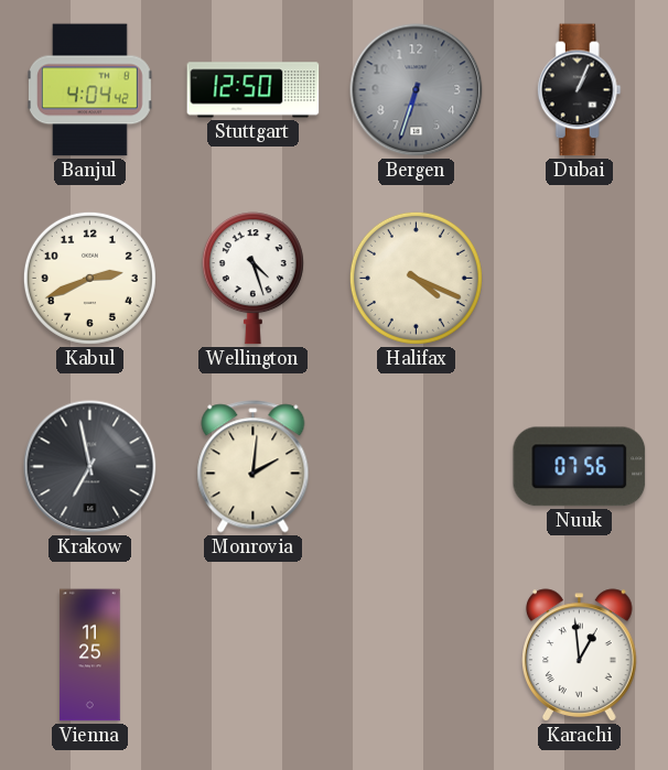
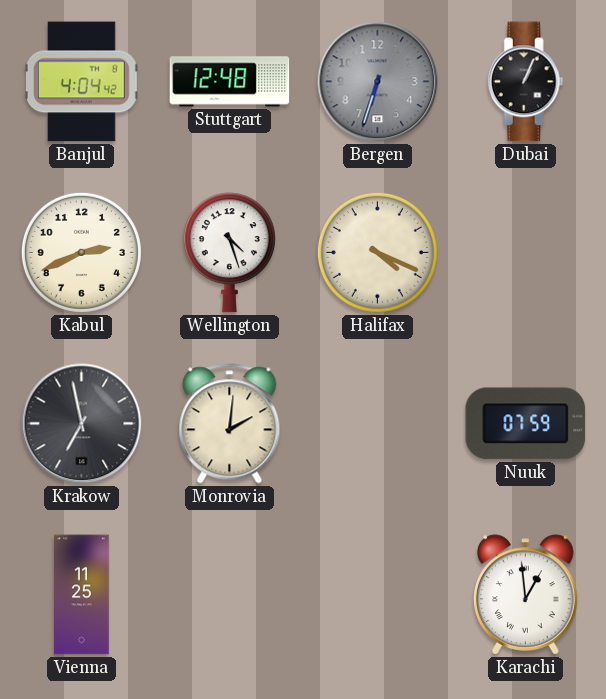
Stuttgart: 12:50 -> 12:48
Nuuk: 07:56 -> 07:59
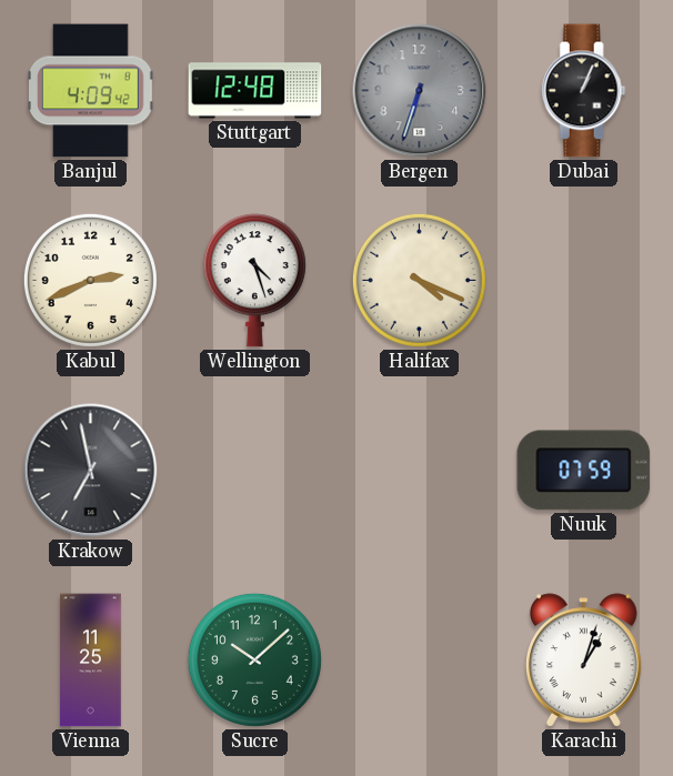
Banjul: 4:04 -> 4:09
Monrovia: 2:01 -> none
Sucre: none -> 10:08
Karachi: 12:59 -> 1:03
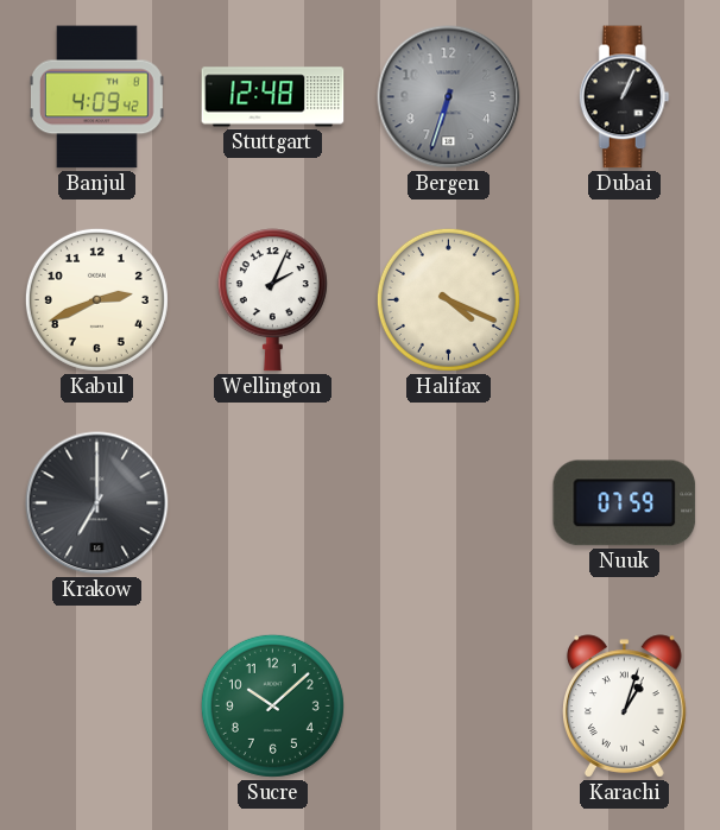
Wellington: 4:27 -> 2:04
Krakow: 6:58 -> 7:00
Vienna: 11:25 -> none
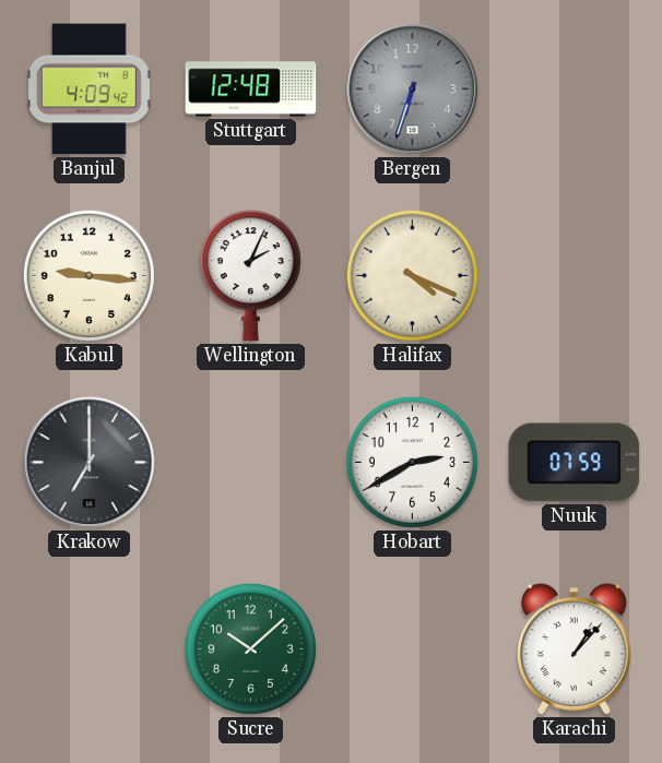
Dubai: 1:04 -> none
Kabul: 2:41 -> 9:16
Hobart: none -> 2:40
Karachi: 1:03 -> 1:07
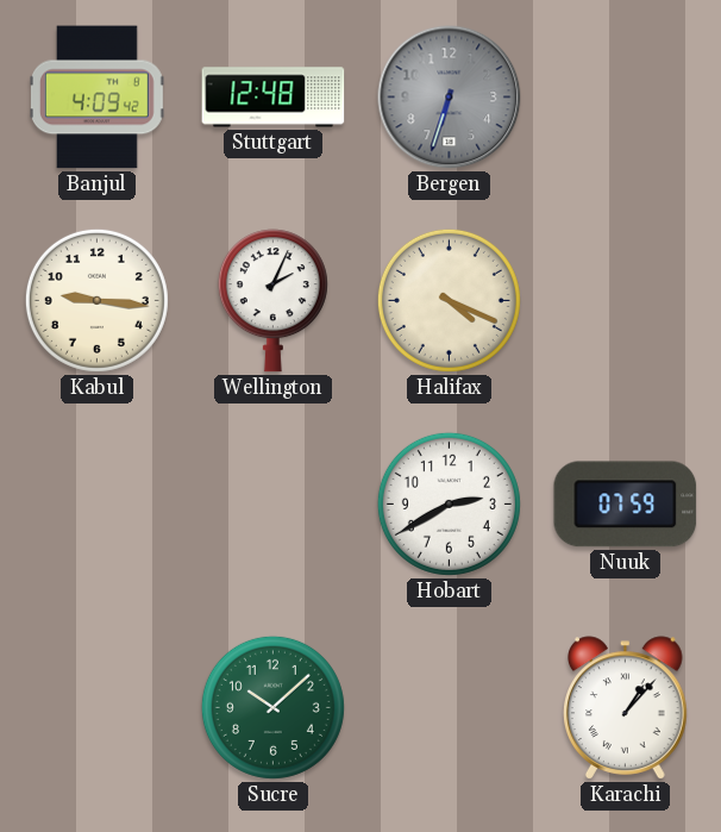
Krakow: 7:00 -> none
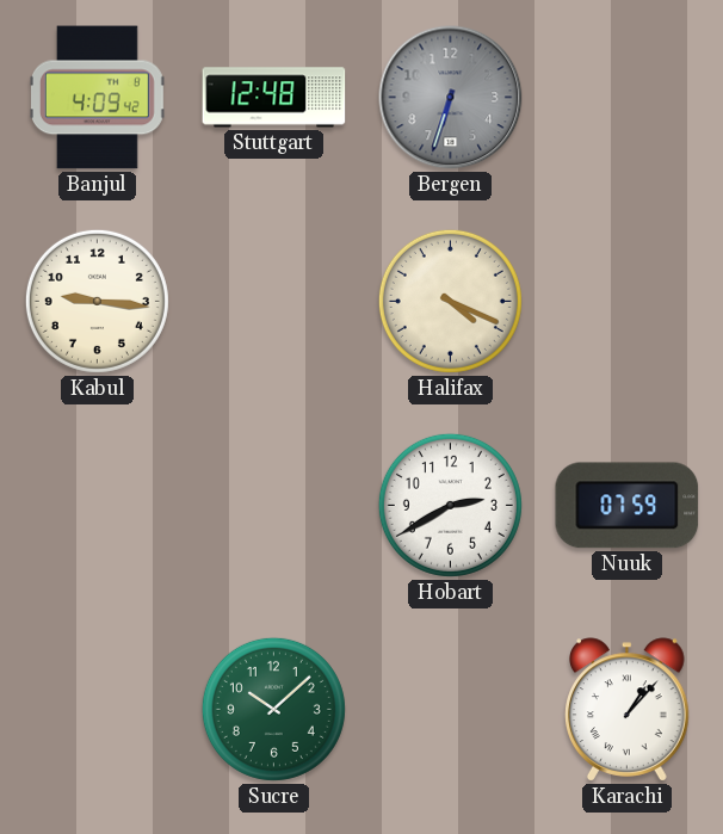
Wellington: 2:04 -> none
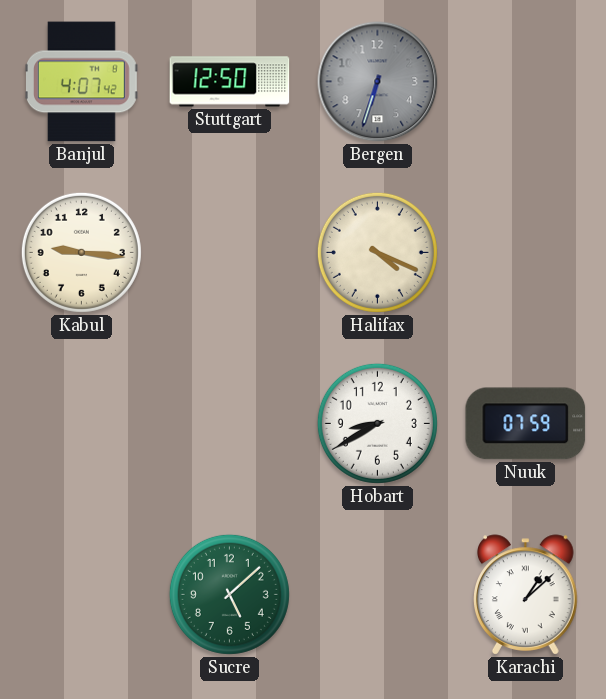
Banjul: 4:09 -> 4:07
Stuttgart: 12:48 -> 12:50
Hobart: 2:40 -> 8:40
Sucre: 10:08 -> 5:08
Karachi: 1:07 -> 1:08
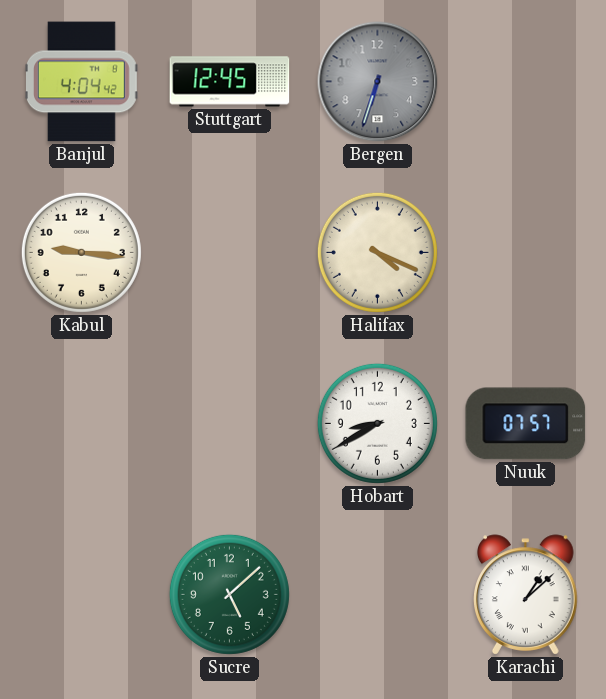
Banjul: 4:07 -> 4:04
Stuttgart: 12:50 -> 12:45
Nuuk: 07:59 -> 07:57
